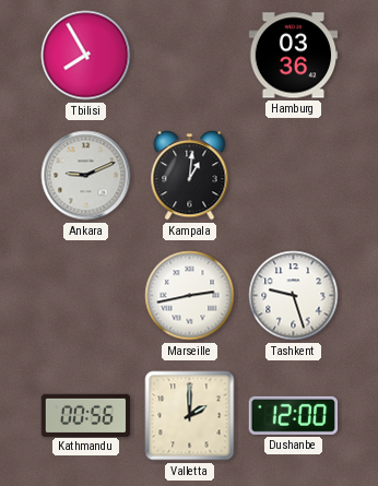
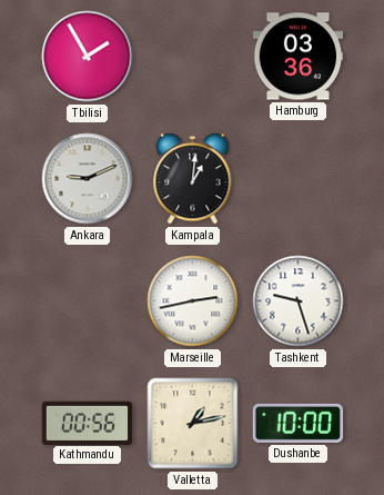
Tbilisi: 7:55 -> 1:55
Valletta: 2:00 -> 1:13
Dushanbe: 12:00 -> 10:00
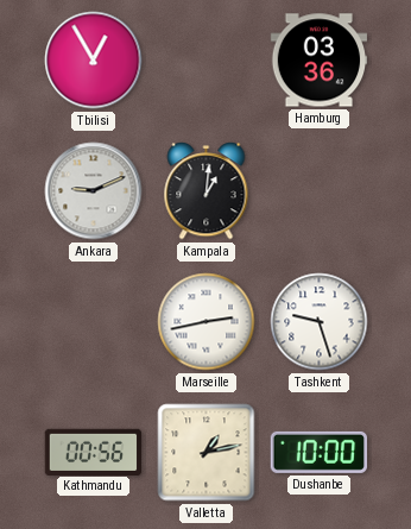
Tbilisi: 1:55 -> 12:55
